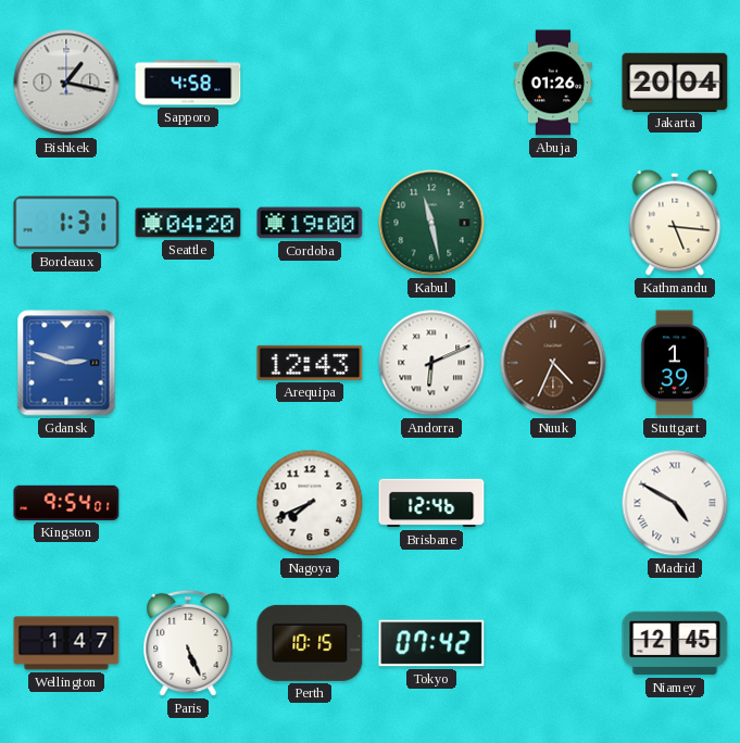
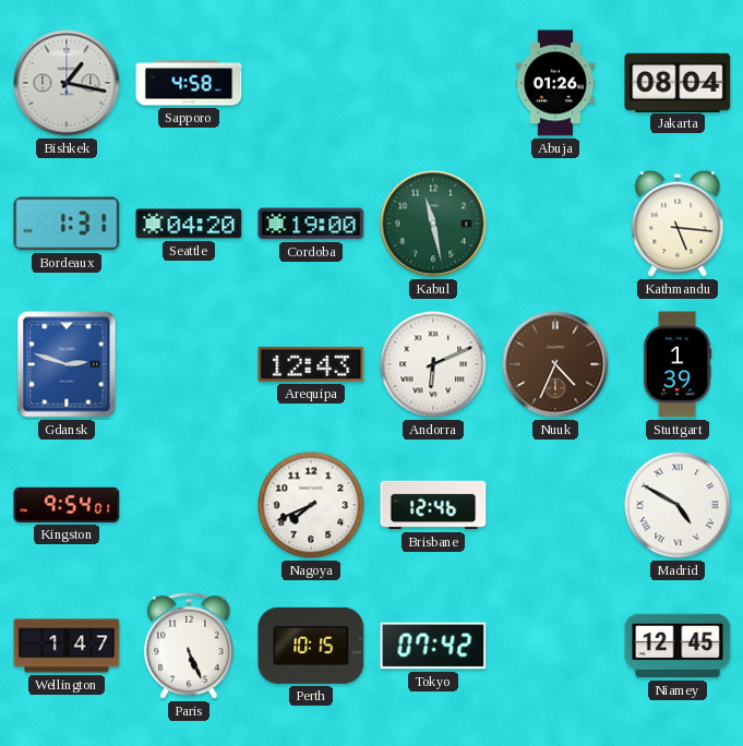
Jakarta: 20:04 -> 08:04
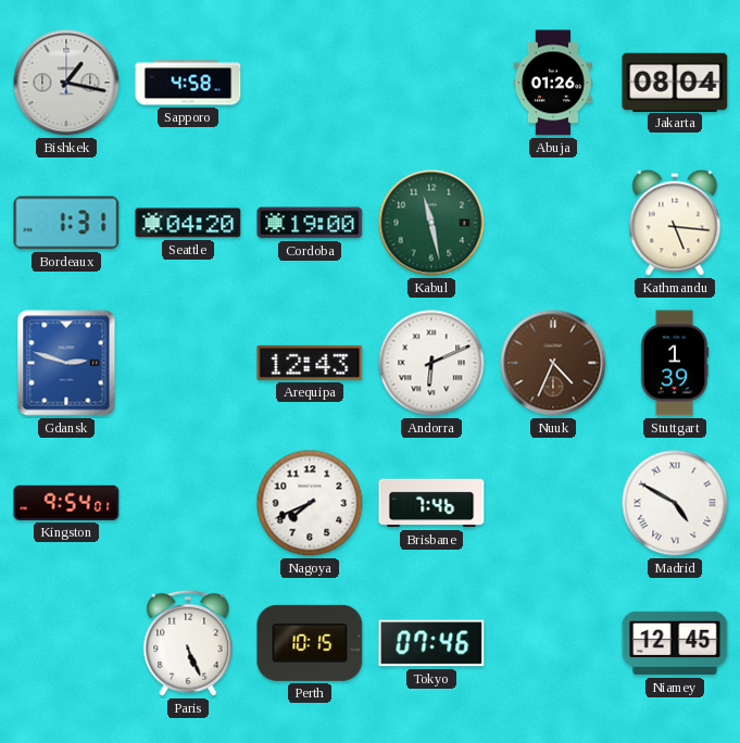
Brisbane: 12:46 -> 7:46
Wellington: 1:47 -> none
Tokyo: 07:42 -> 07:46
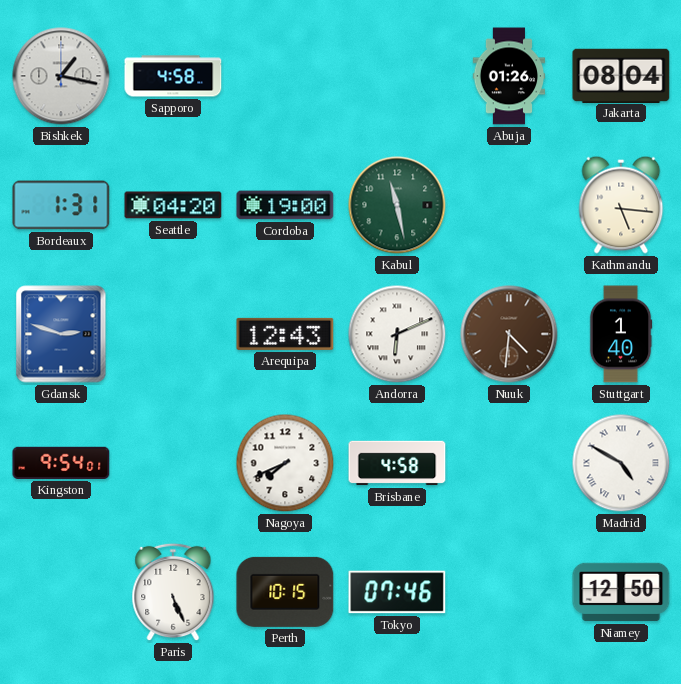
Nuuk: 4:34 -> 4:31
Stuttgart: 1:39 -> 1:40
Brisbane: 7:46 -> 4:58
Niamey: 12:45 -> 12:50
